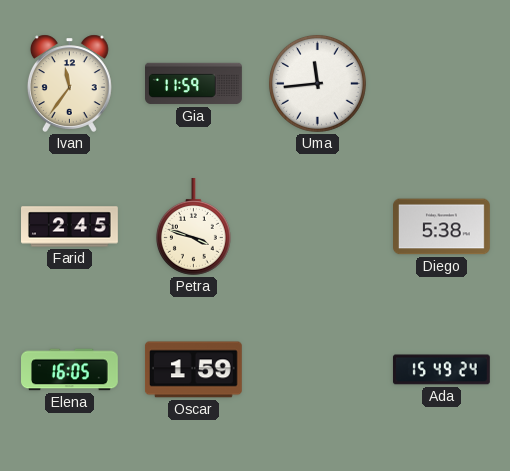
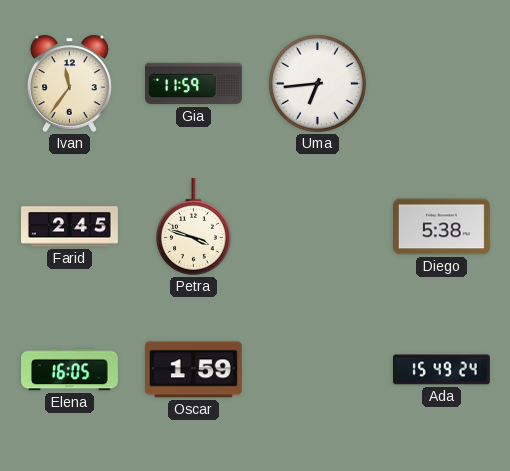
Uma: 11:44 -> 6:44
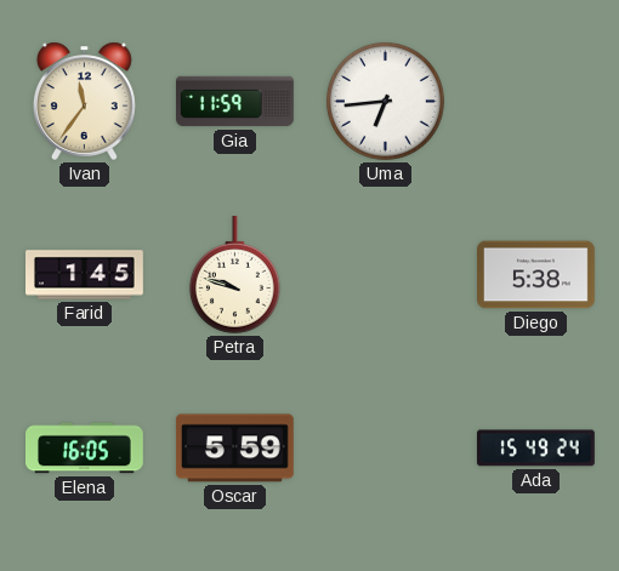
Farid: 2:45 -> 1:45
Petra: 3:48 -> 9:48
Oscar: 1:59 -> 5:59
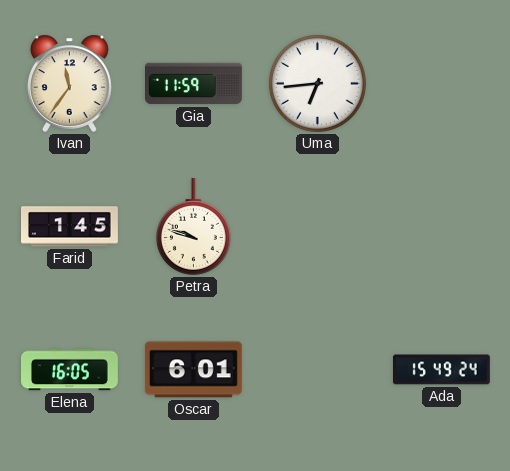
Diego: 5:38 -> none
Oscar: 5:59 -> 6:01
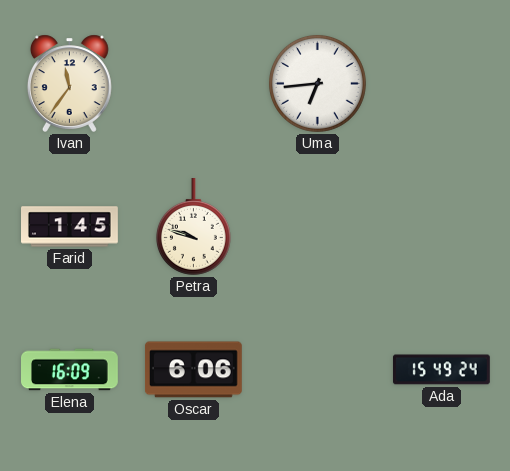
Gia: 11:59 -> none
Elena: 16:05 -> 16:09
Oscar: 6:01 -> 6:06
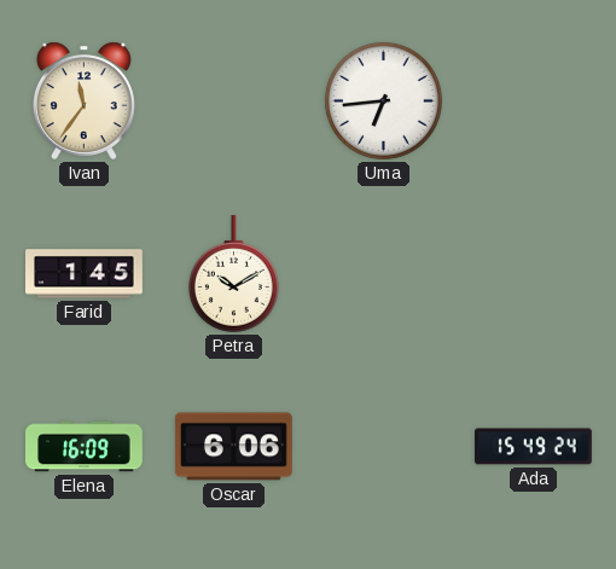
Petra: 9:48 -> 10:10
